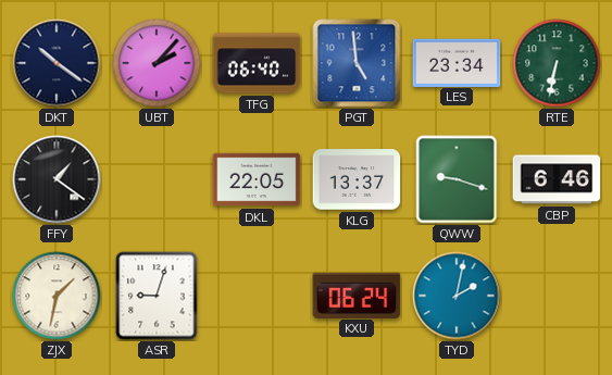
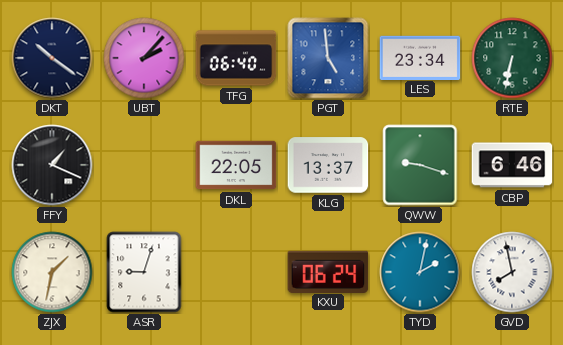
FFY: 1:21 -> 1:19
GVD: none -> 7:58
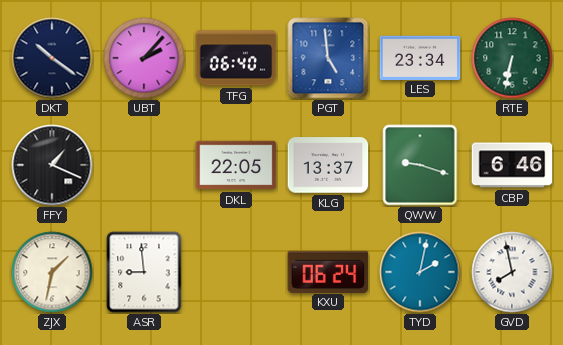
ASR: 9:03 -> 8:59
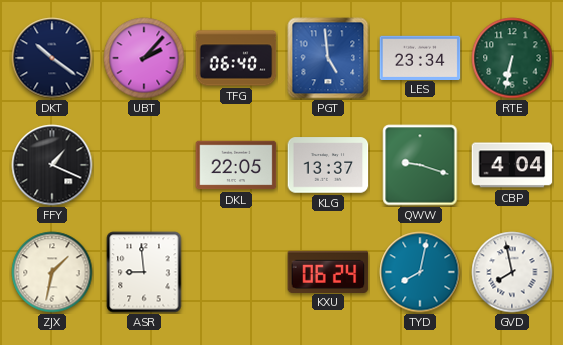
CBP: 6:46 -> 4:04
TYD: 2:02 -> 8:02
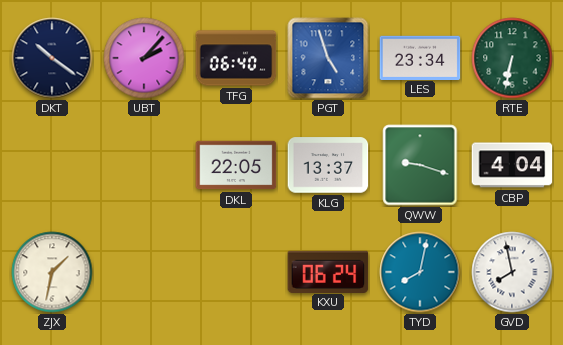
PGT: 4:59 -> 4:57
FFY: 1:19 -> none
ASR: 8:59 -> none
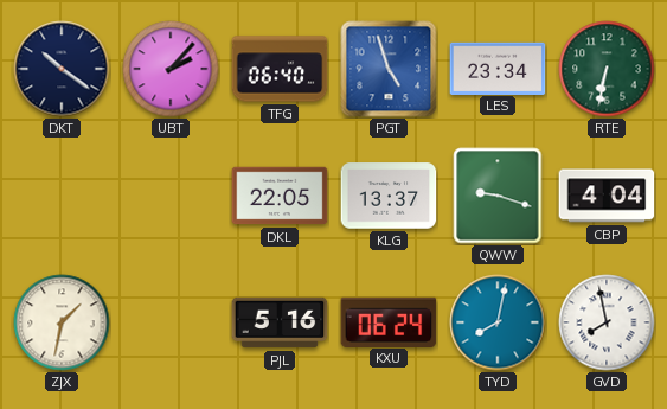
PJL: none -> 5:16
